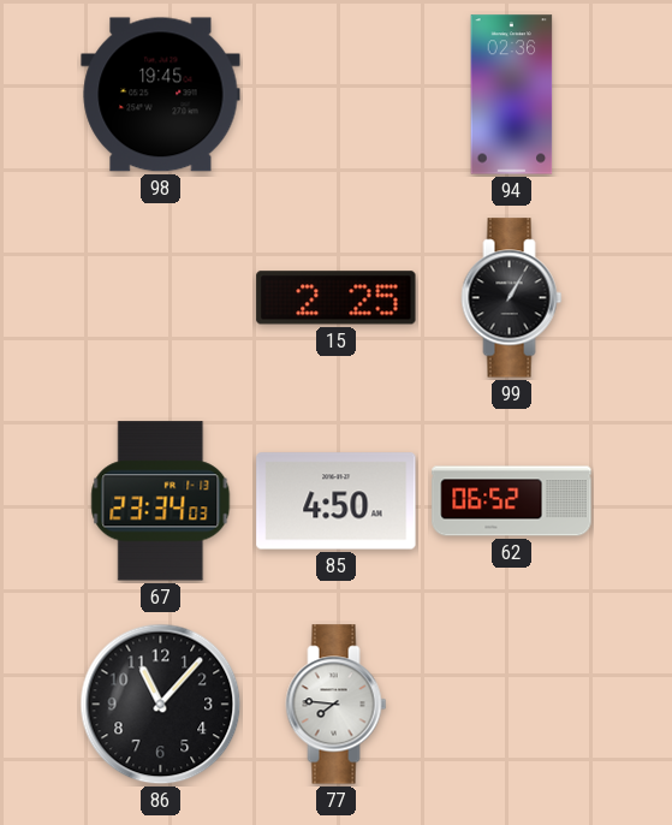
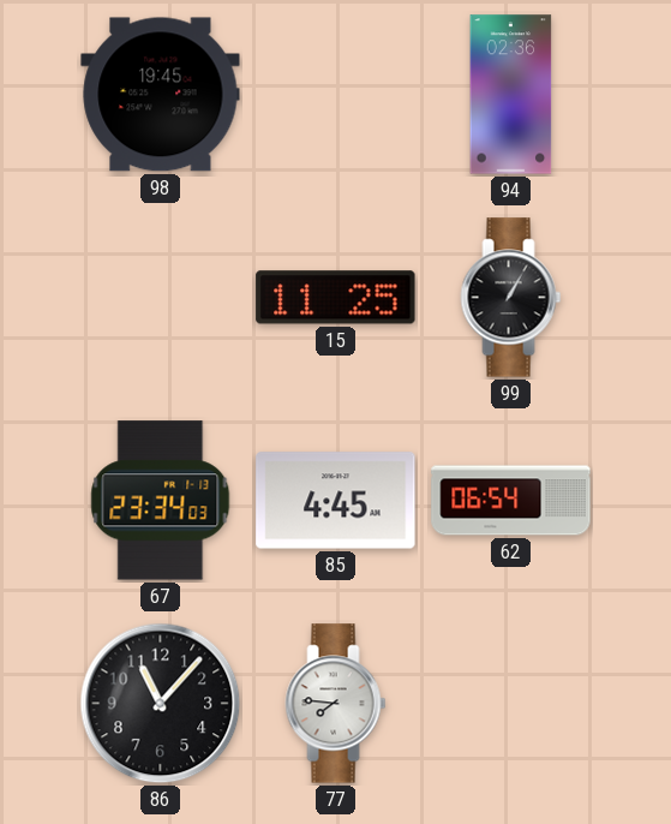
15: 2:25 -> 11:25
85: 4:50 -> 4:45
62: 06:52 -> 06:54
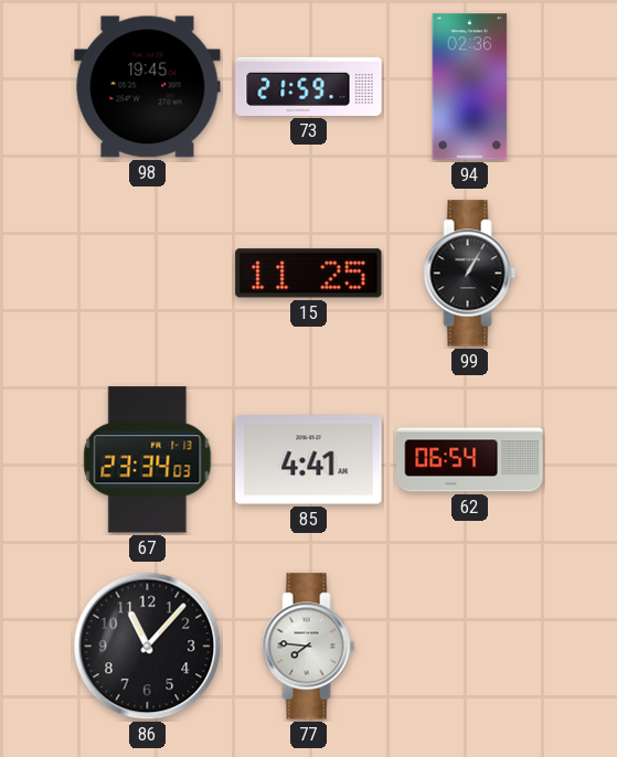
73: none -> 21:59
85: 4:45 -> 4:41
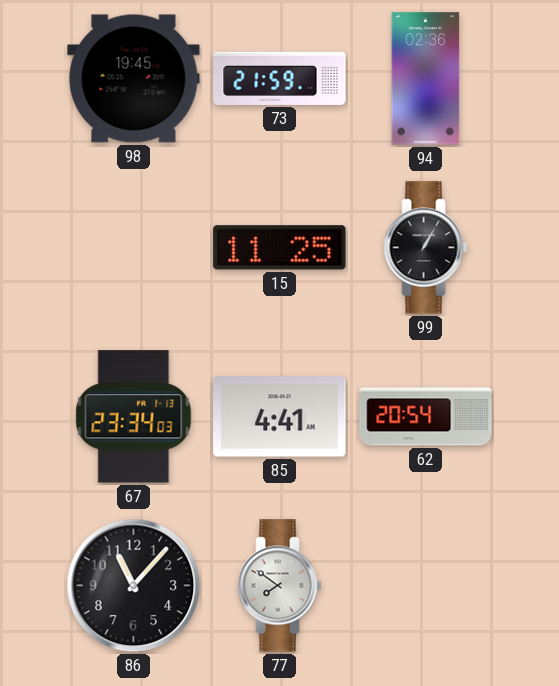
62: 06:54 -> 20:54
77: 7:46 -> 7:51
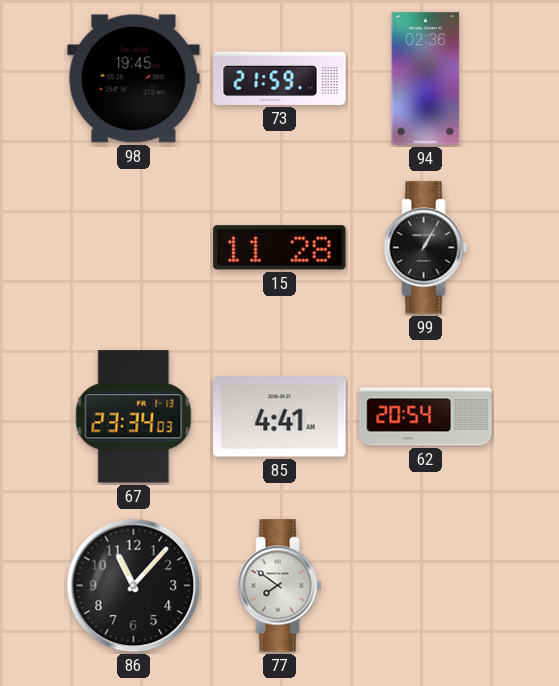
15: 11:25 -> 11:28
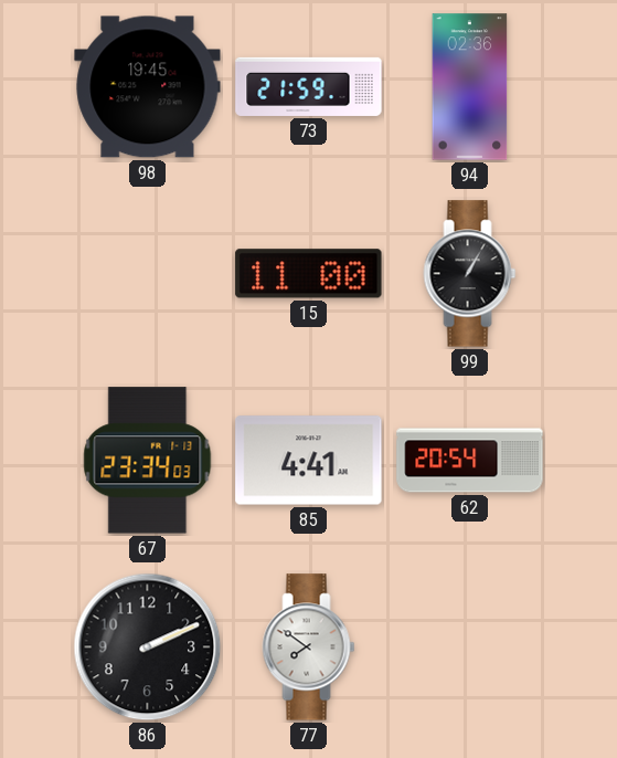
15: 11:28 -> 11:00
86: 11:07 -> 2:11
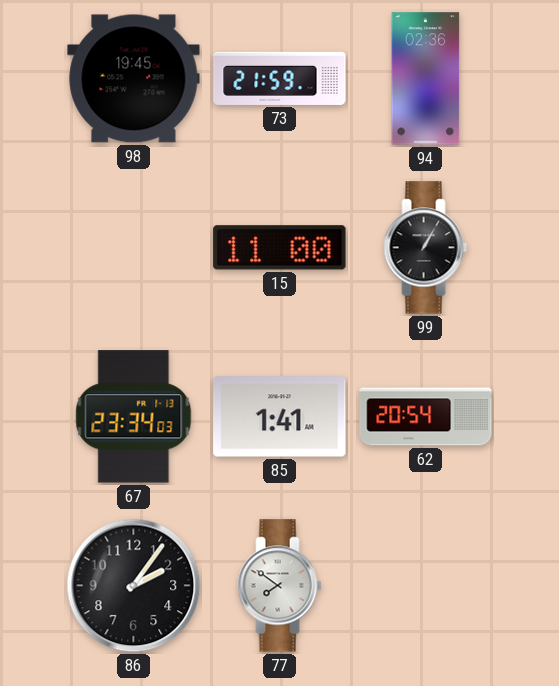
85: 4:41 -> 1:41
86: 2:11 -> 2:06
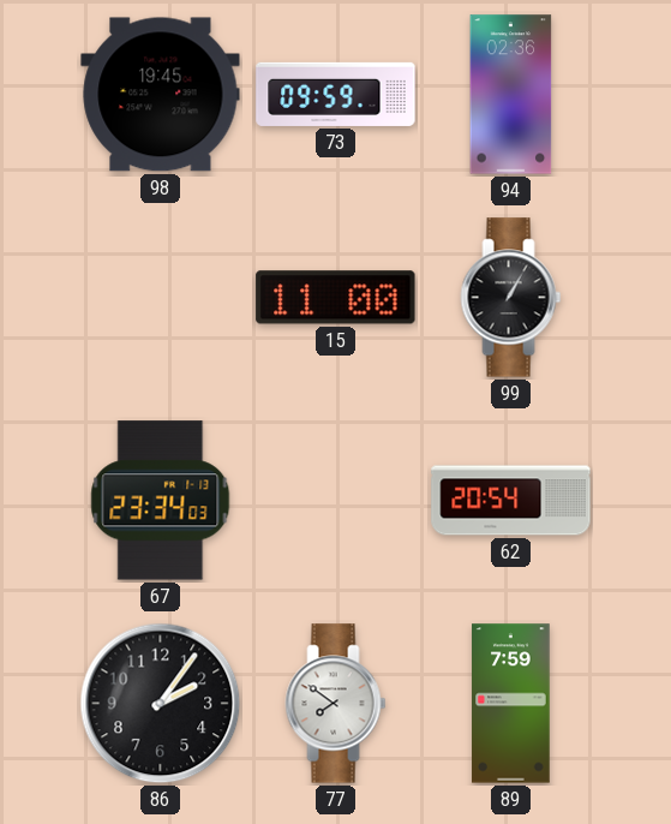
73: 21:59 -> 09:59
85: 1:41 -> none
89: none -> 7:59
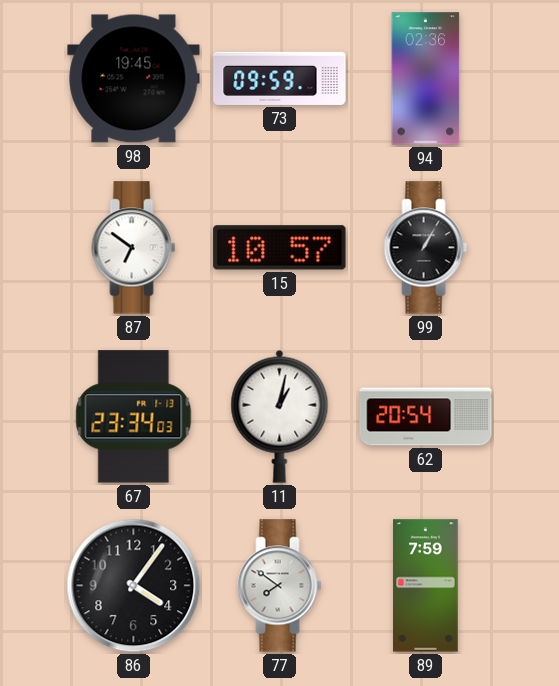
87: none -> 6:51
15: 11:00 -> 10:57
11: none -> 1:02
86: 2:06 -> 4:06
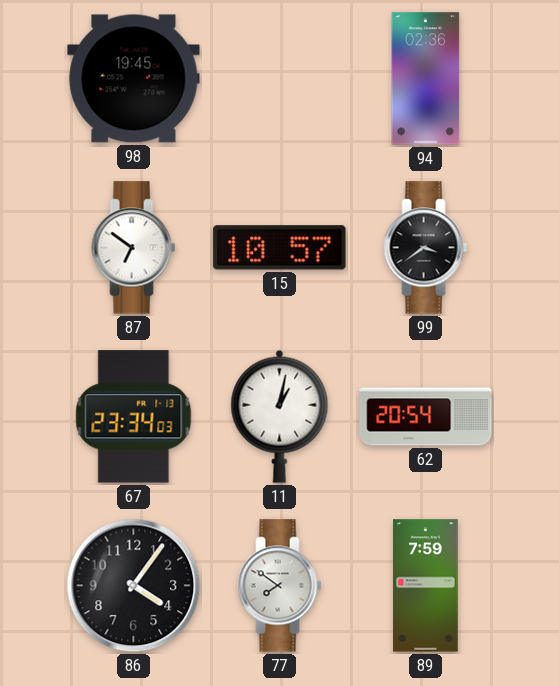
73: 09:59 -> none
99: 1:05 -> 3:39
